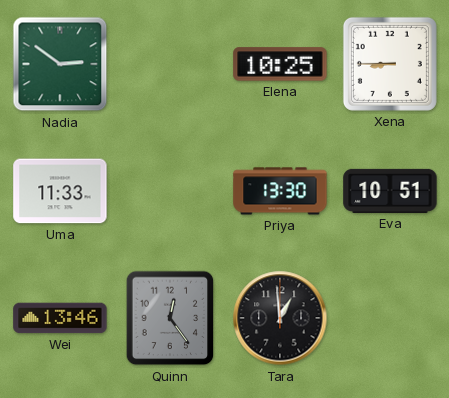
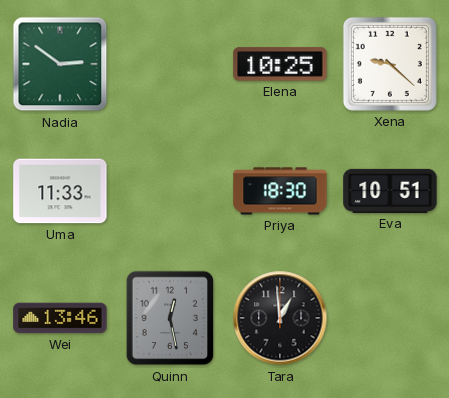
Xena: 8:45 -> 9:22
Priya: 13:30 -> 18:30
Quinn: 12:24 -> 12:28
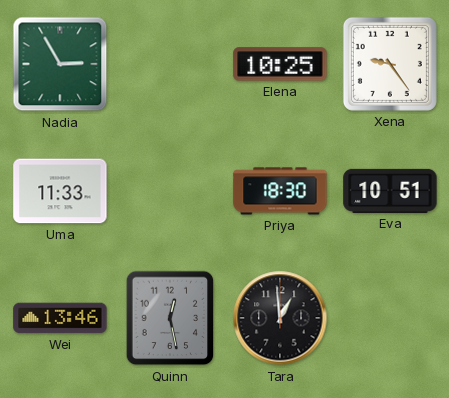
Nadia: 2:51 -> 2:55
Xena: 9:22 -> 9:24
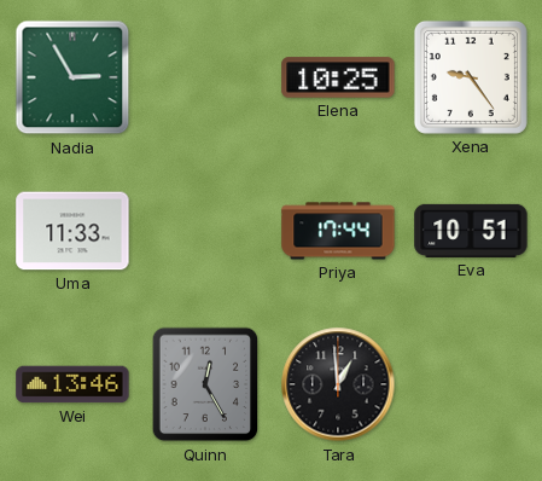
Priya: 18:30 -> 17:44
Quinn: 12:28 -> 12:25
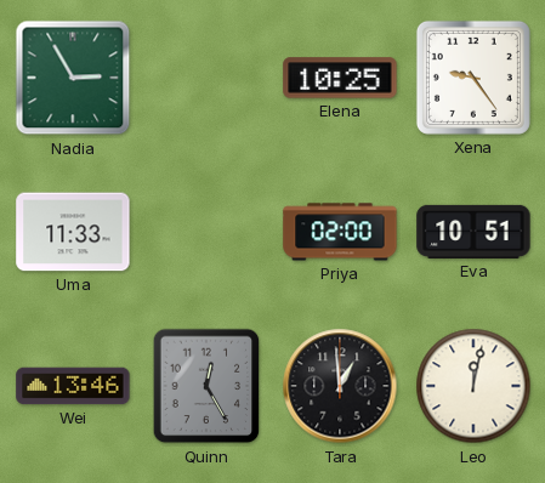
Priya: 17:44 -> 02:00
Leo: none -> 12:02
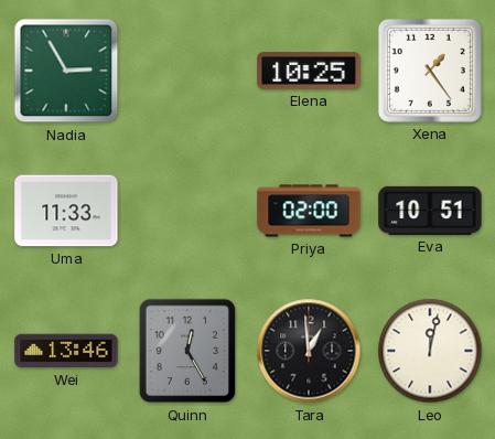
Xena: 9:24 -> 1:24
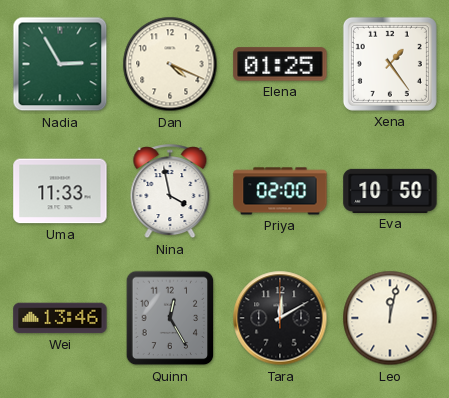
Dan: none -> 4:19
Elena: 10:25 -> 01:25
Nina: none -> 3:58
Eva: 10:51 -> 10:50
Tara: 12:59 -> 12:10
